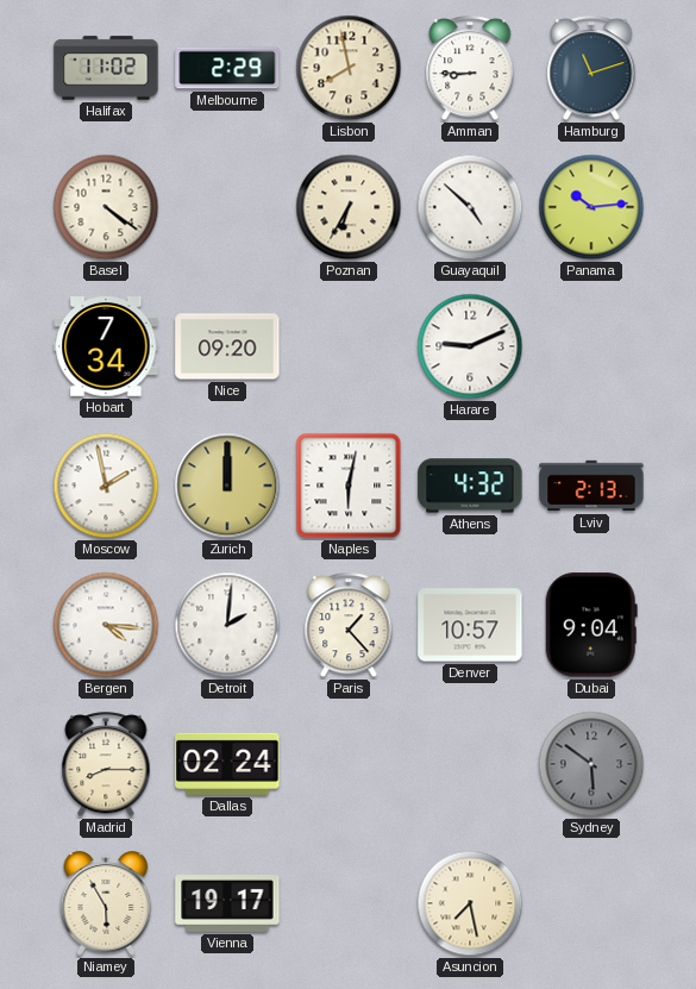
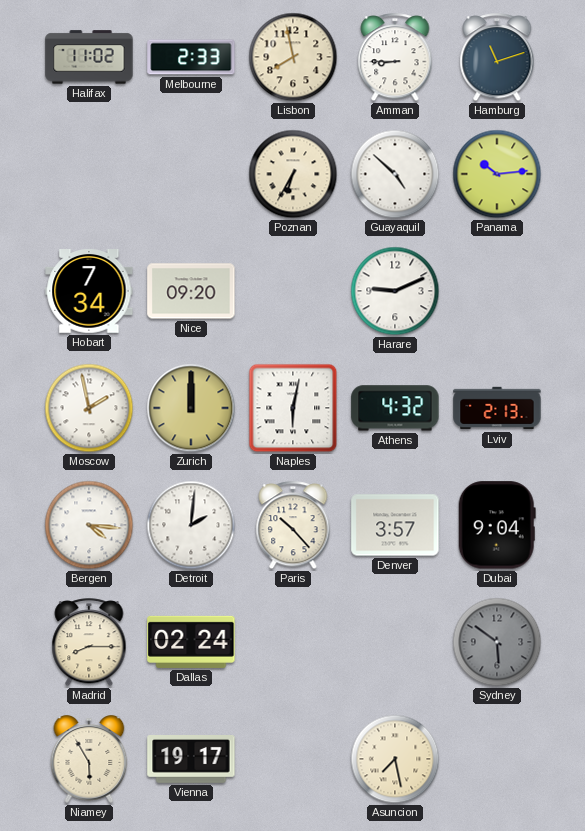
Melbourne: 2:29 -> 2:33
Basel: 4:21 -> none
Paris: 1:23 -> 10:23
Denver: 10:57 -> 3:57
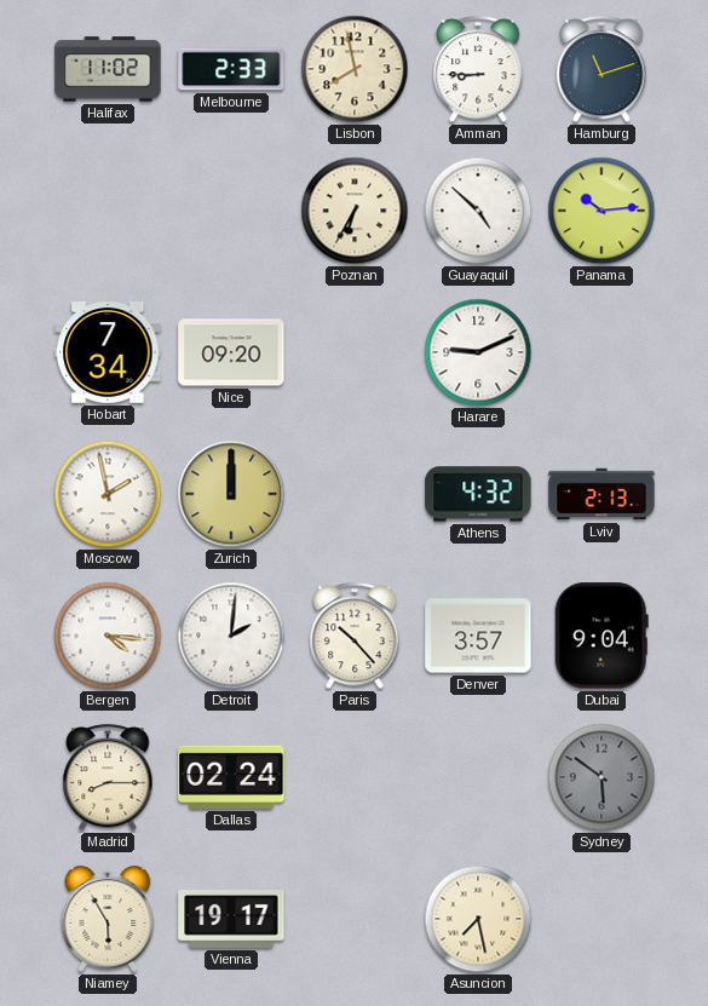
Naples: 6:02 -> none
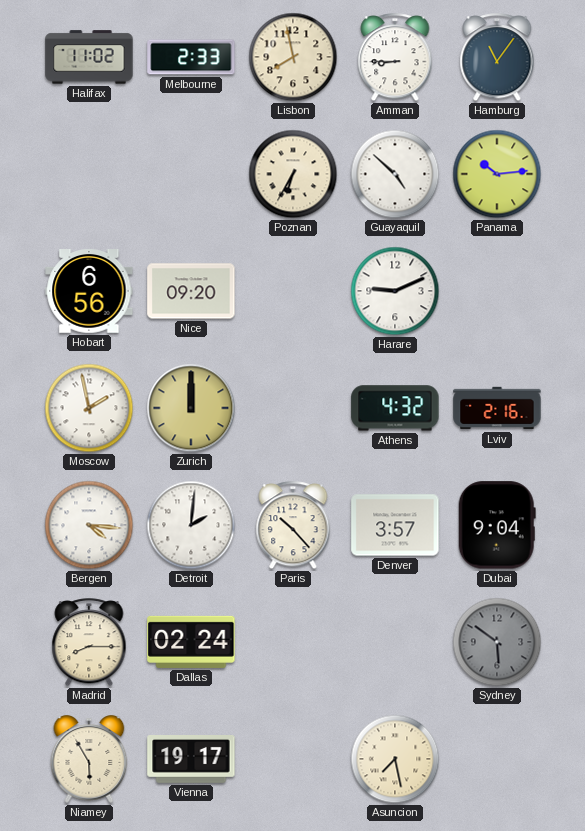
Hamburg: 11:12 -> 11:06
Hobart: 7:34 -> 6:56
Lviv: 2:13 -> 2:16
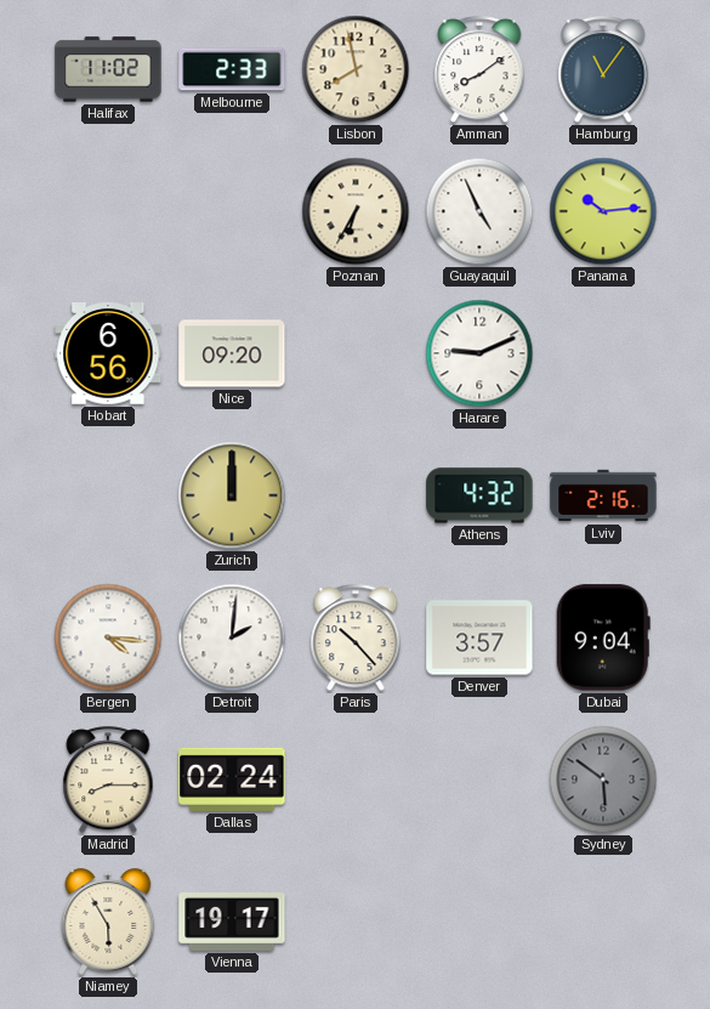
Amman: 8:45 -> 8:09
Guayaquil: 4:52 -> 4:56
Moscow: 1:58 -> none
Asuncion: 7:28 -> none
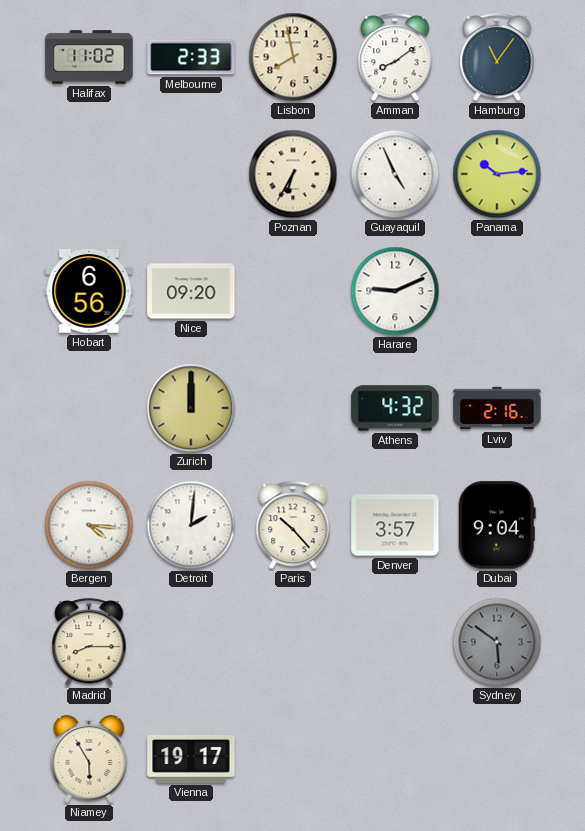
Dallas: 02:24 -> none
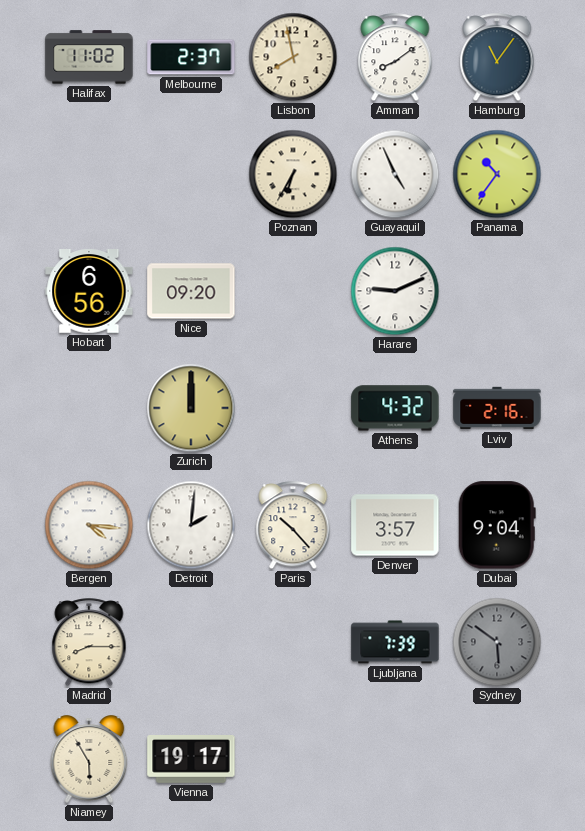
Melbourne: 2:33 -> 2:37
Panama: 10:14 -> 10:36
Ljubljana: none -> 7:39
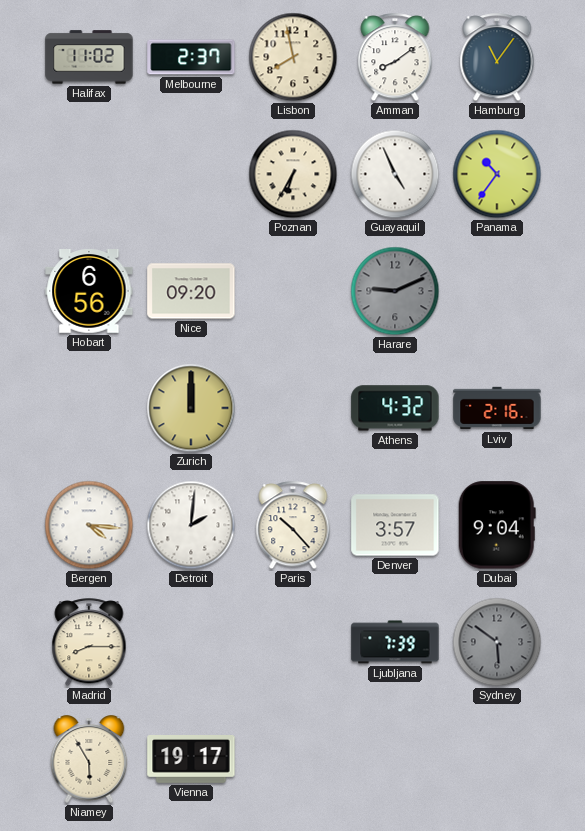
Harare dial: white -> grey
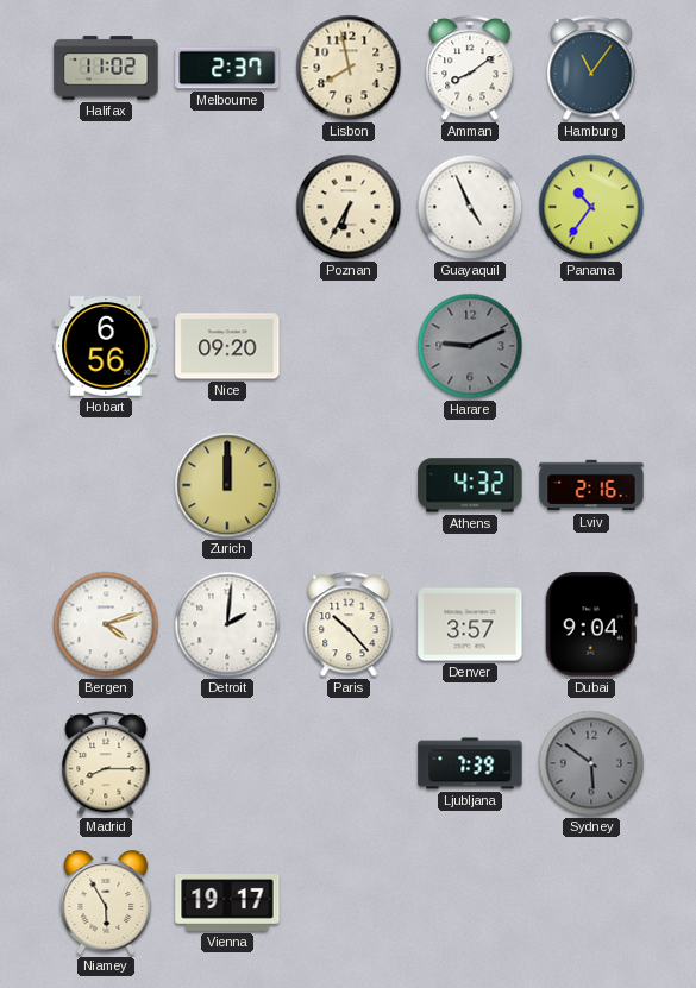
Bergen: 4:16 -> 4:12
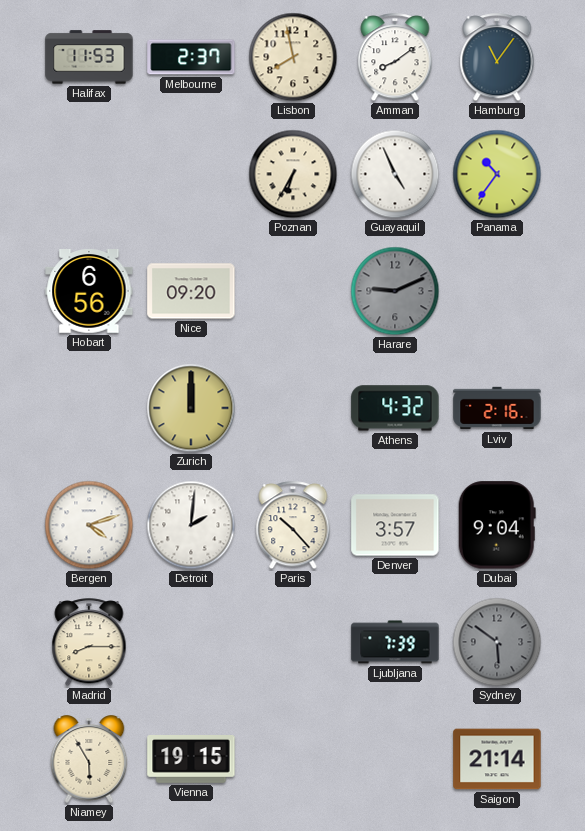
Halifax: 11:02 -> 11:53
Vienna: 19:17 -> 19:15
Saigon: none -> 21:14
